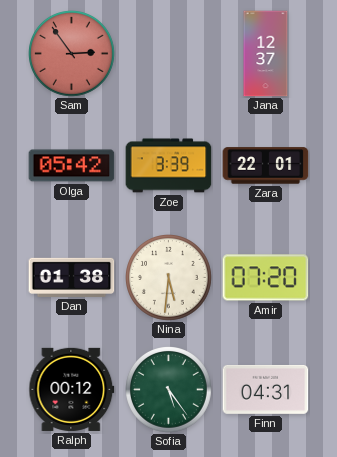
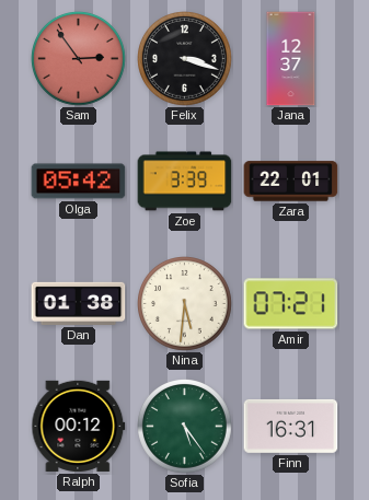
Felix: none -> 3:18
Amir: 07:20 -> 07:21
Finn: 04:31 -> 16:31
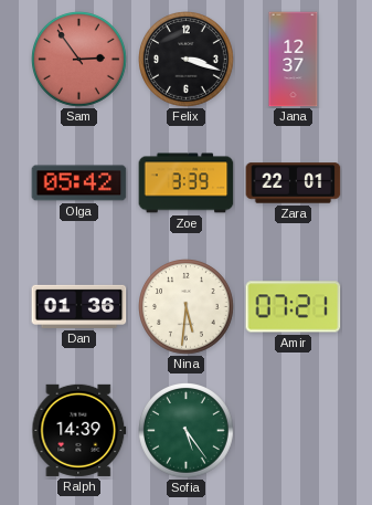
Dan: 01:38 -> 01:36
Ralph: 00:12 -> 14:39
Finn: 16:31 -> none
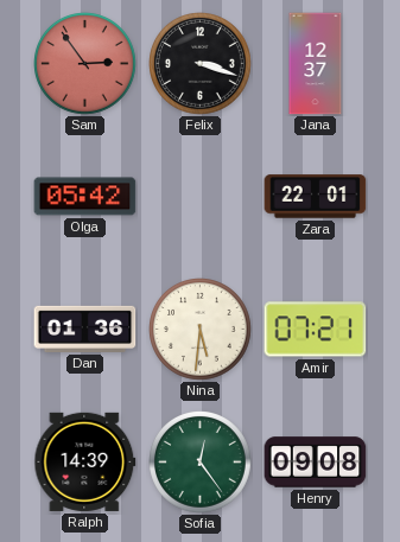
Zoe: 3:39 -> none
Sofia: 5:24 -> 12:24
Henry: none -> 09:08
